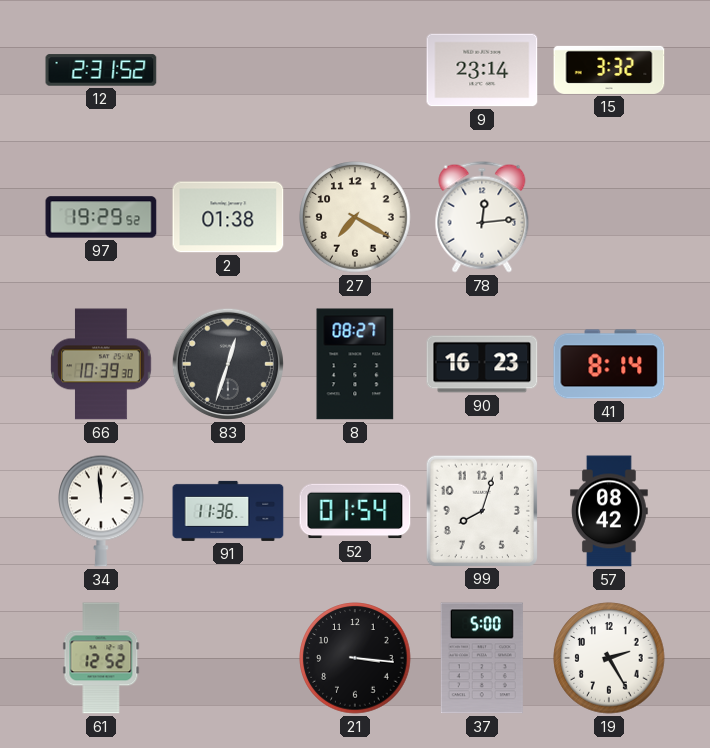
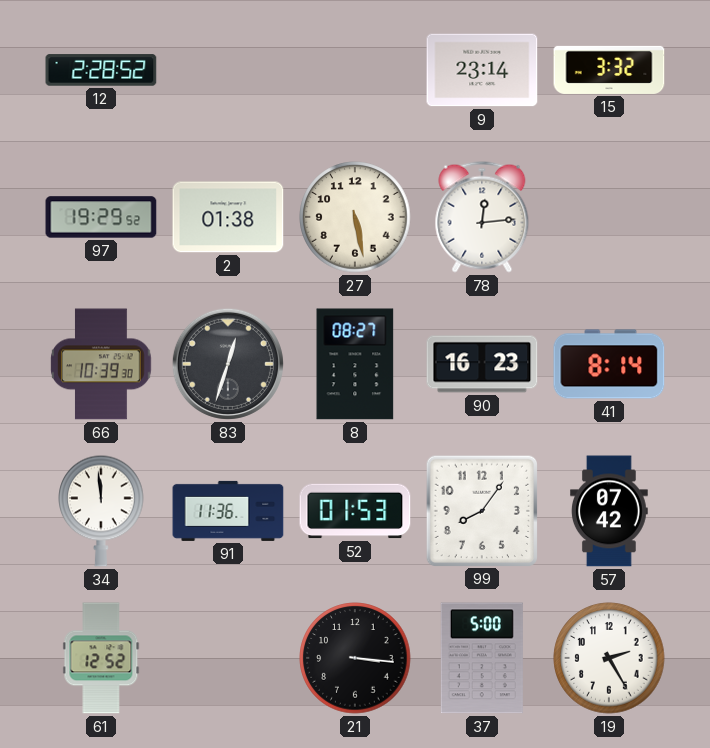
12: 2:31 -> 2:28
27: 7:20 -> 5:28
52: 01:54 -> 01:53
99: 8:03 -> 8:06
57: 08:42 -> 07:42
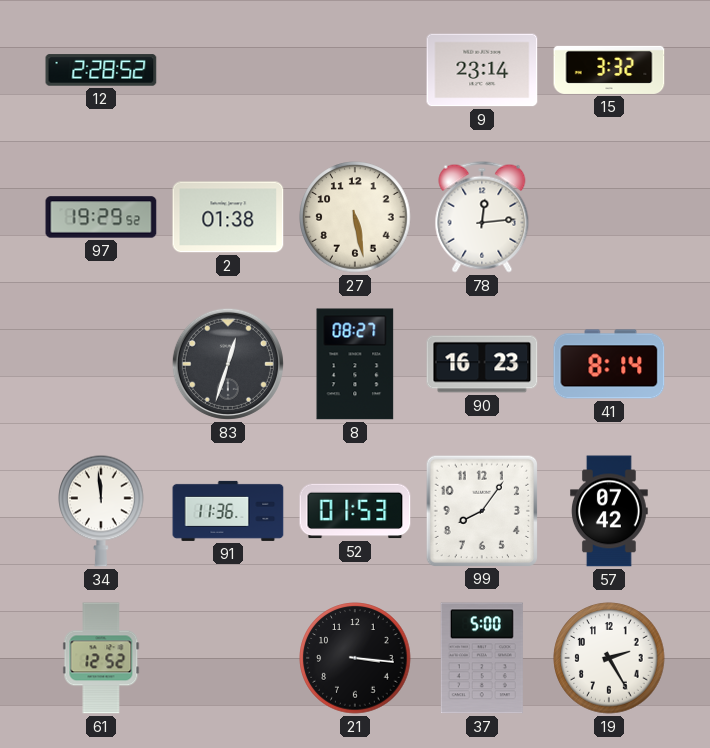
66: 10:39 -> none
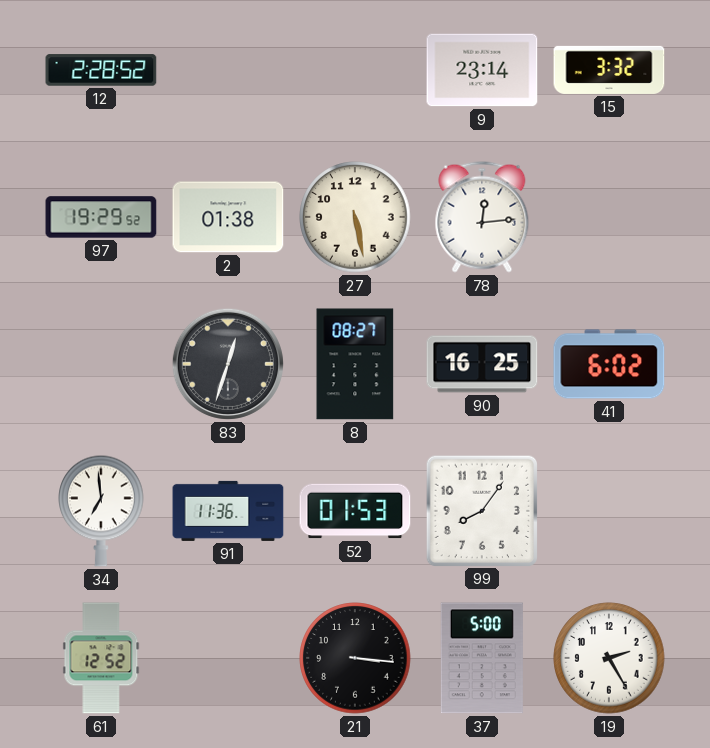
90: 16:23 -> 16:25
41: 8:14 -> 6:02
34: 11:59 -> 6:59
57: 07:42 -> none
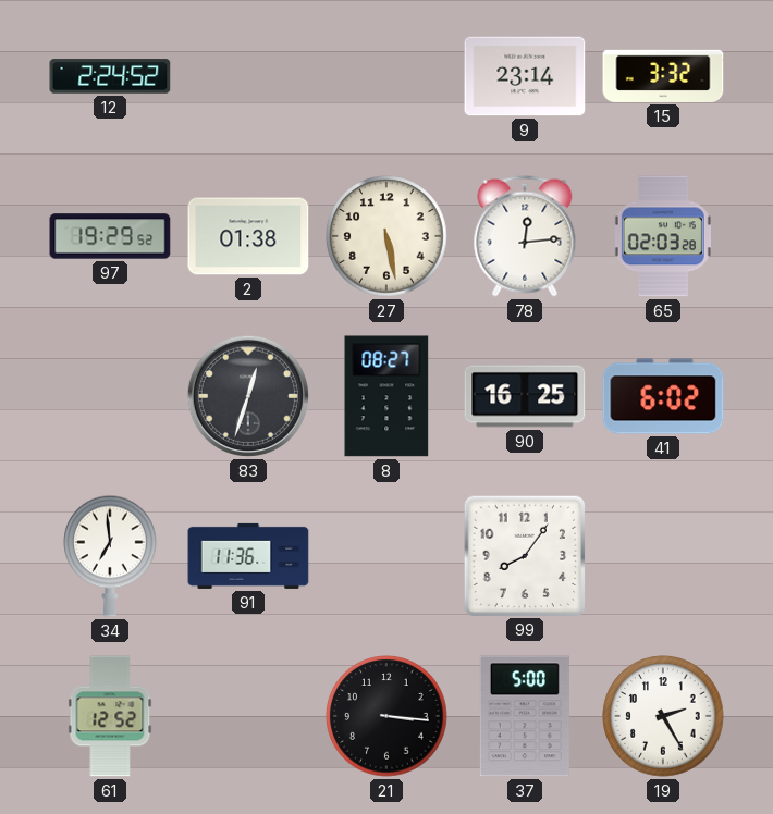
12: 2:28 -> 2:24
65: none -> 02:03
52: 01:53 -> none
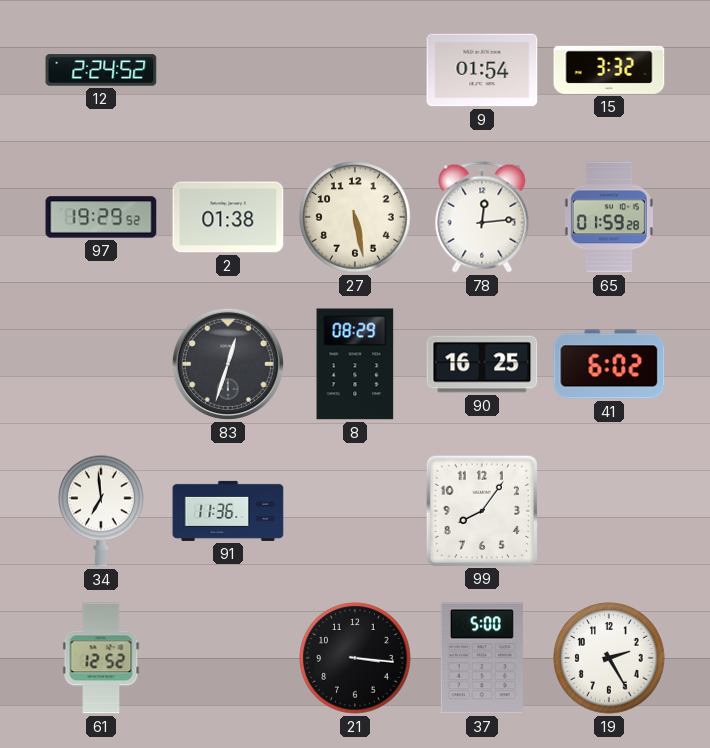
9: 23:14 -> 01:54
65: 02:03 -> 01:59
8: 08:27 -> 08:29
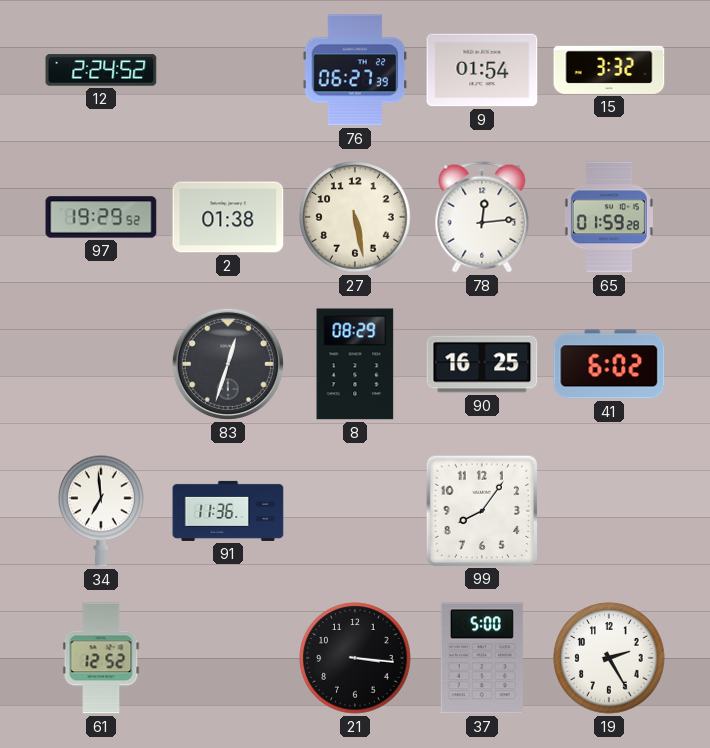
76: none -> 06:27
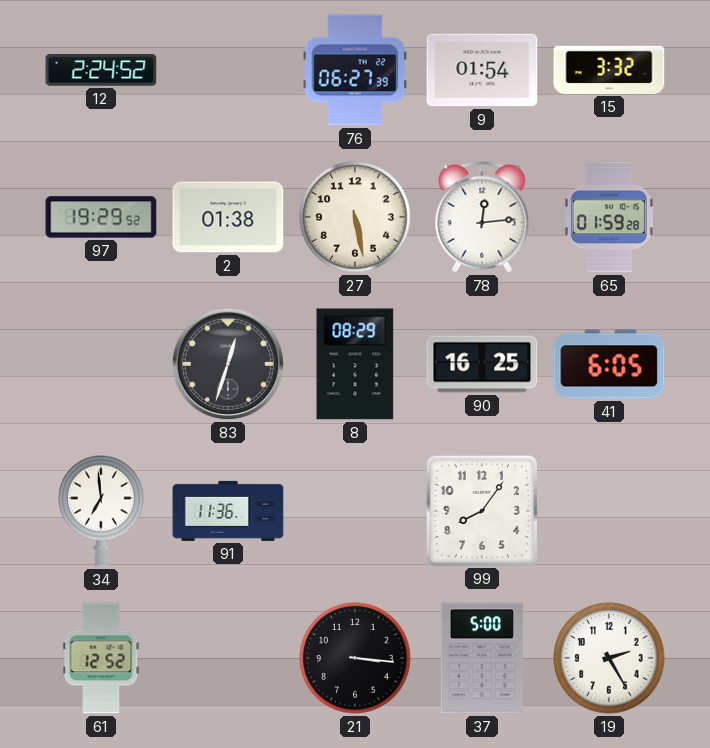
41: 6:02 -> 6:05
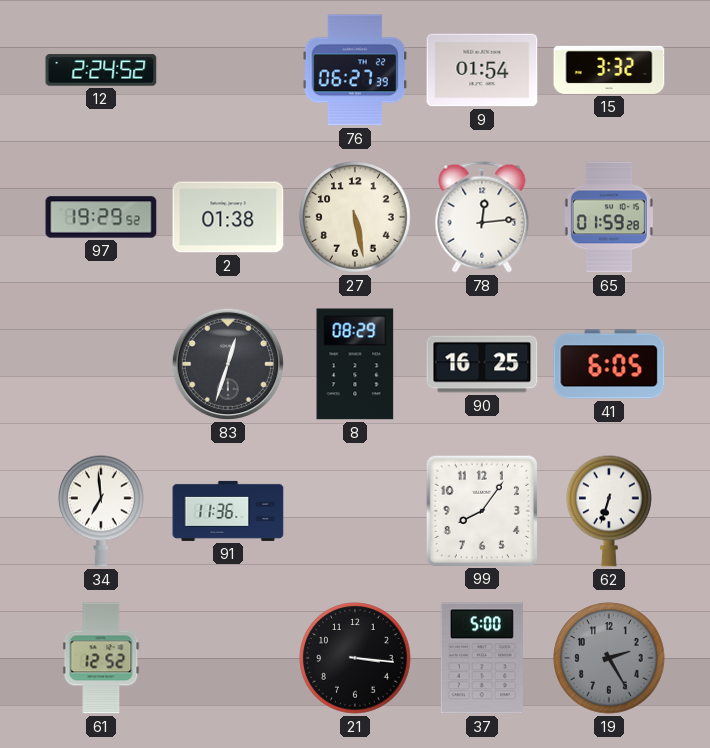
62: none -> 6:33
19 dial: white -> grey
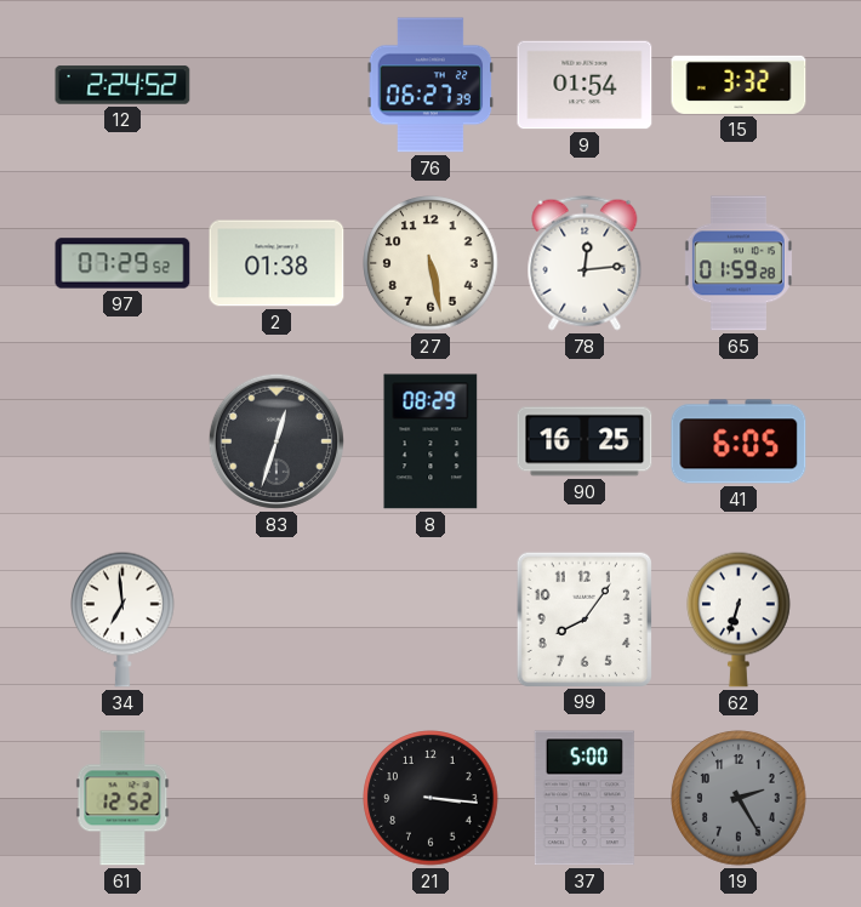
97: 19:29 -> 07:29
91: 11:36 -> none
